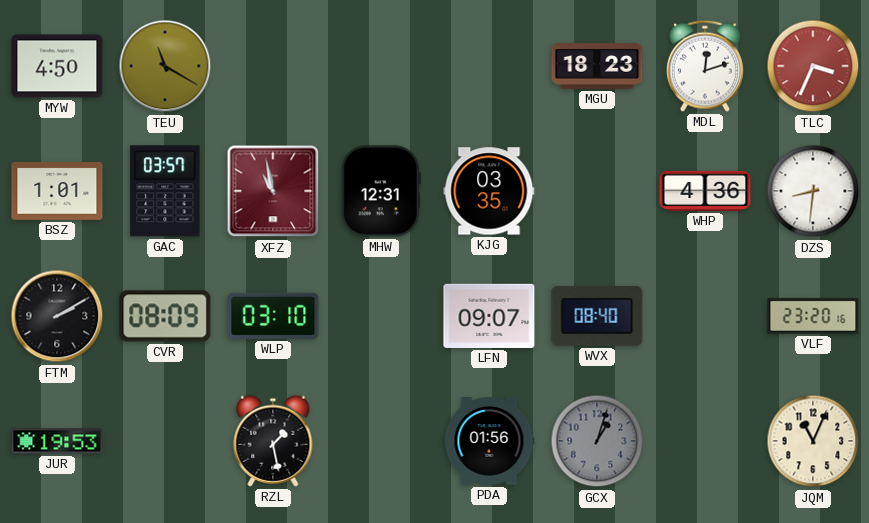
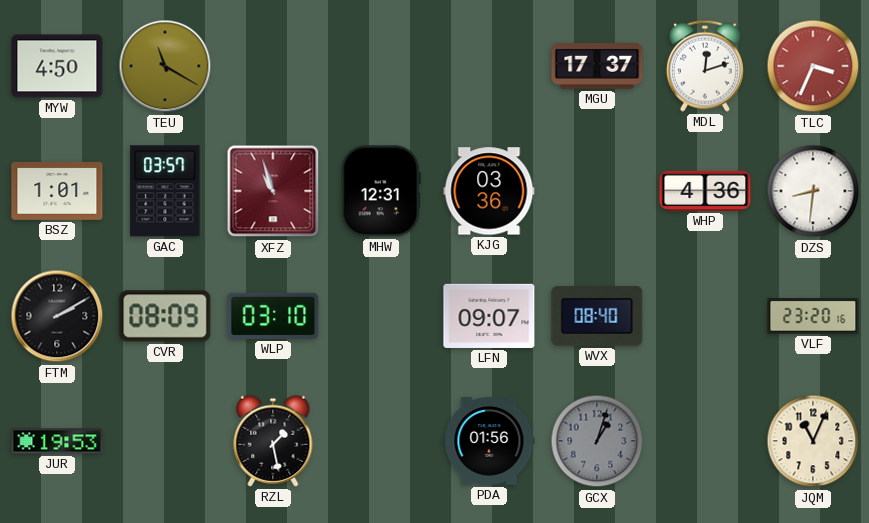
MGU: 18:23 -> 17:37
XFZ: 10:58 -> 10:57
KJG: 03:35 -> 03:36
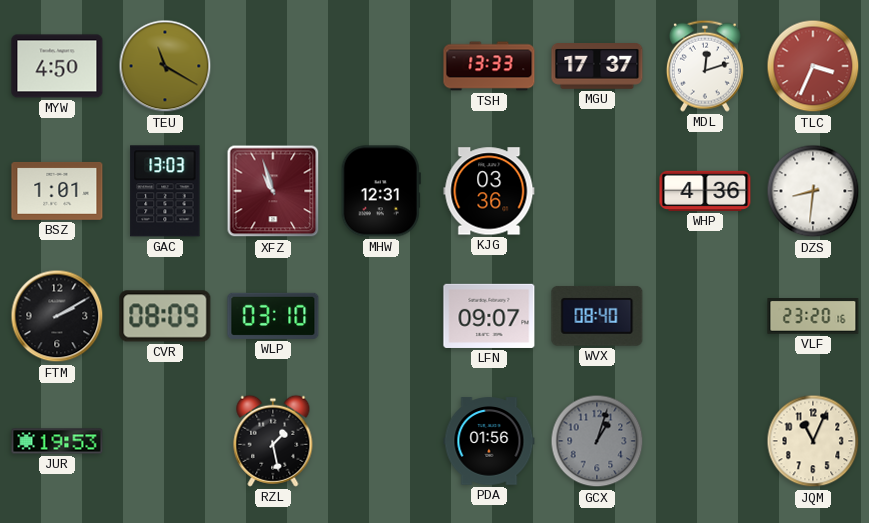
TSH: none -> 13:33
GAC: 03:57 -> 13:03
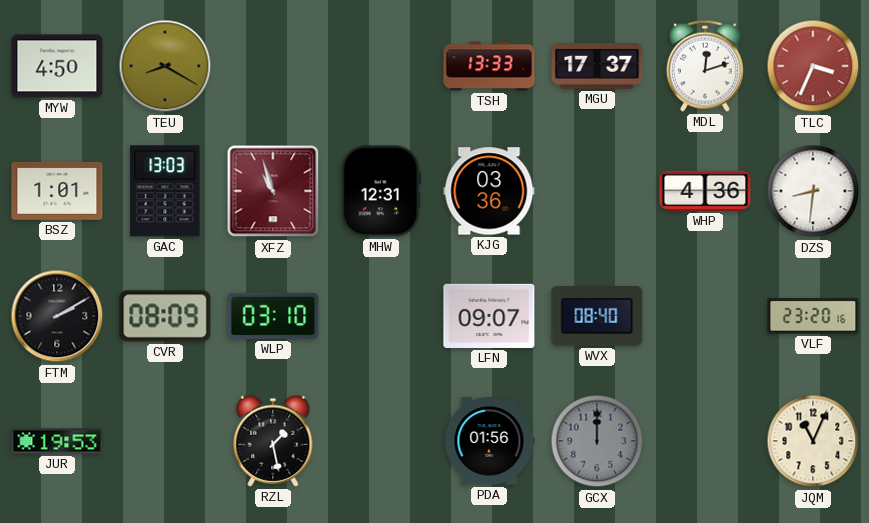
TEU: 11:20 -> 8:20
GCX: 1:03 -> 12:00
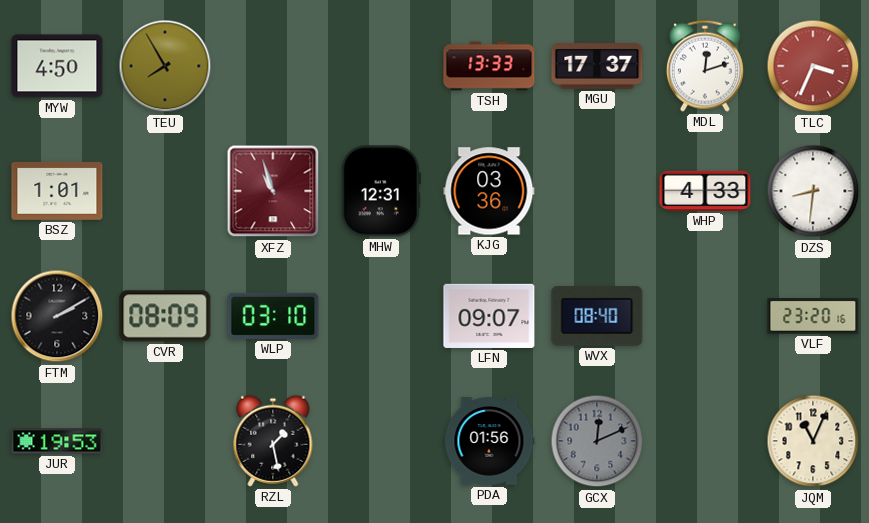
TEU: 8:20 -> 7:55
GAC: 13:03 -> none
WHP: 4:36 -> 4:33
GCX: 12:00 -> 12:11
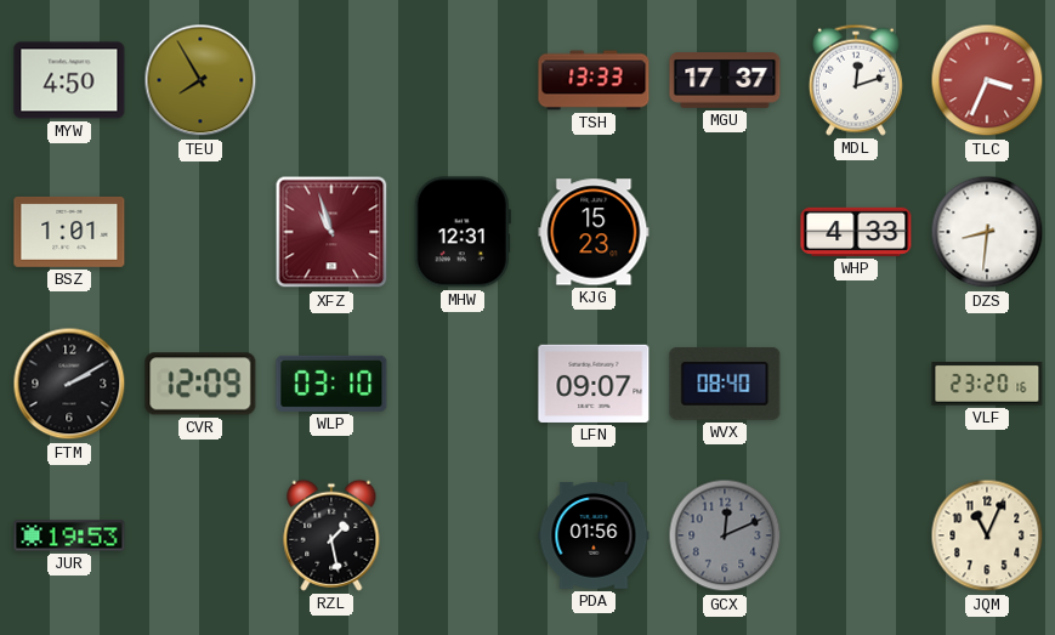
KJG: 03:36 -> 15:23
CVR: 08:09 -> 12:09
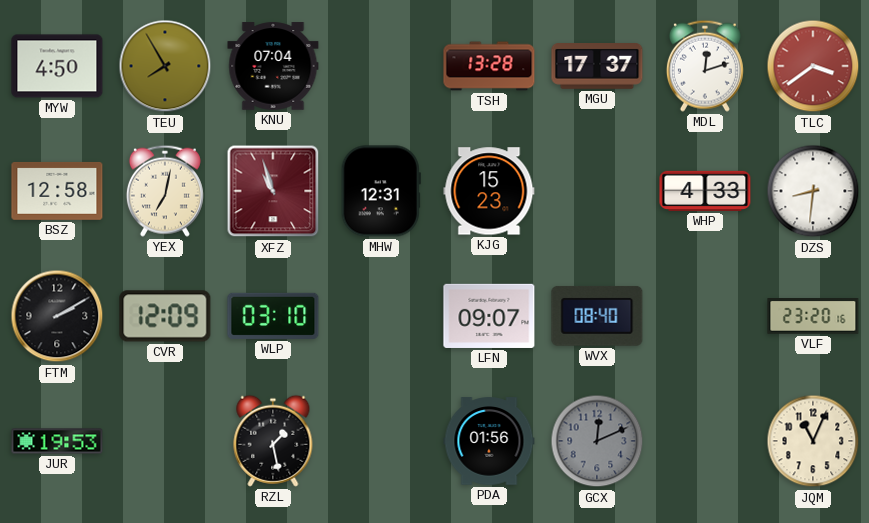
KNU: none -> 07:04
TSH: 13:33 -> 13:28
TLC: 3:34 -> 3:39
BSZ: 1:01 -> 12:58
YEX: none -> 7:02
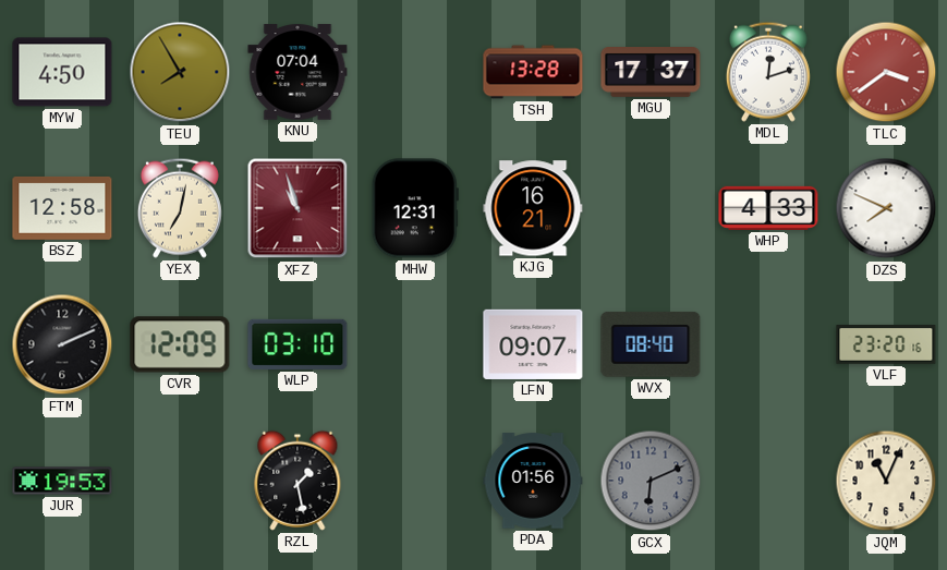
KJG: 15:23 -> 16:21
DZS: 8:31 -> 7:49
FTM: 2:10 -> 2:11
GCX: 12:11 -> 6:11
